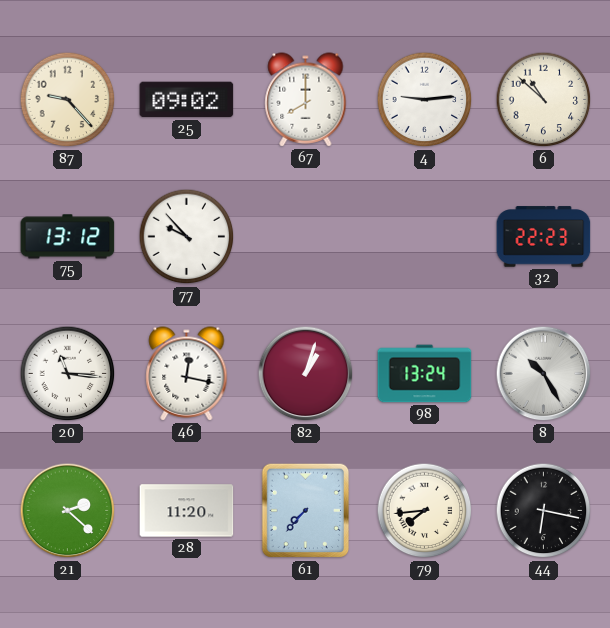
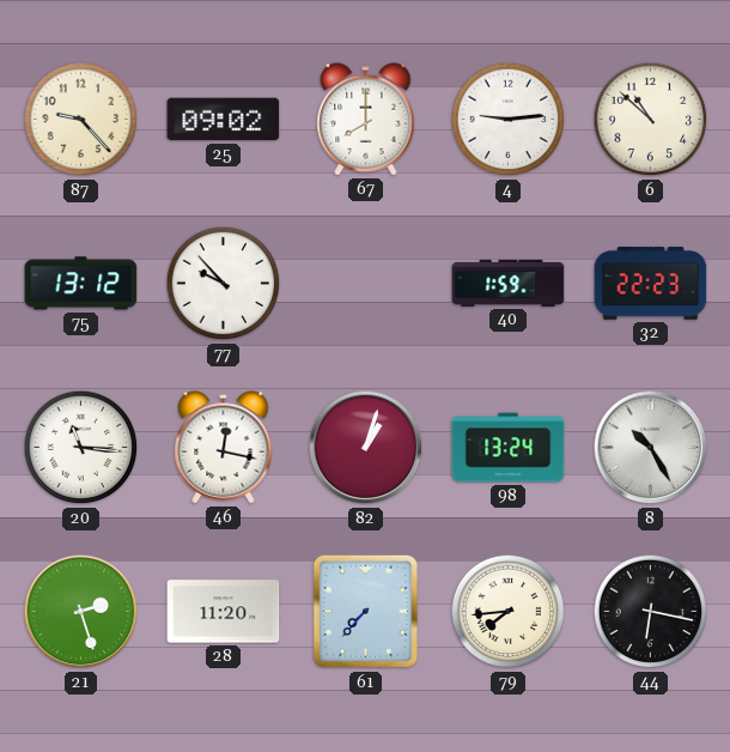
40: none -> 1:59
21: 2:22 -> 2:27
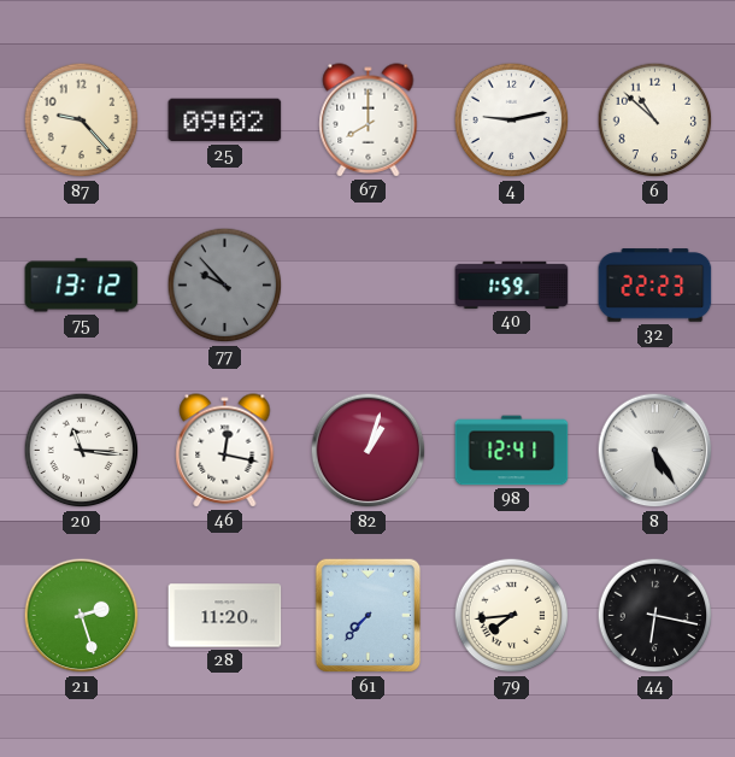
4: 9:14 -> 9:13
77 dial: white -> grey
98: 13:24 -> 12:41
8: 10:25 -> 5:25
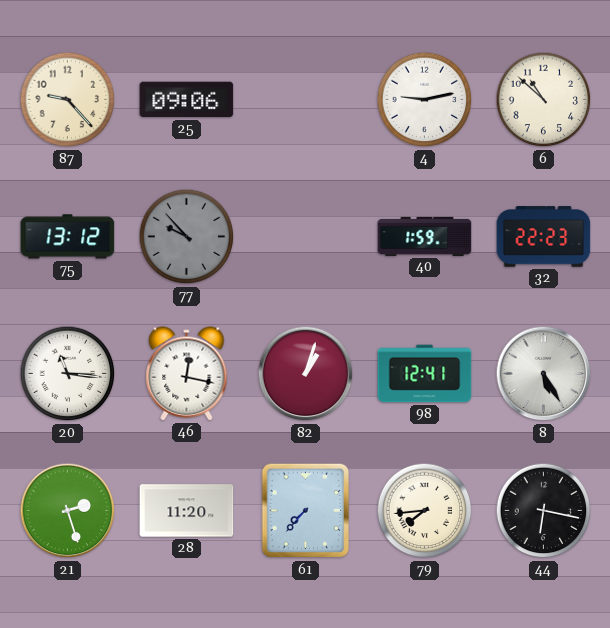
25: 09:02 -> 09:06
67: 8:00 -> none
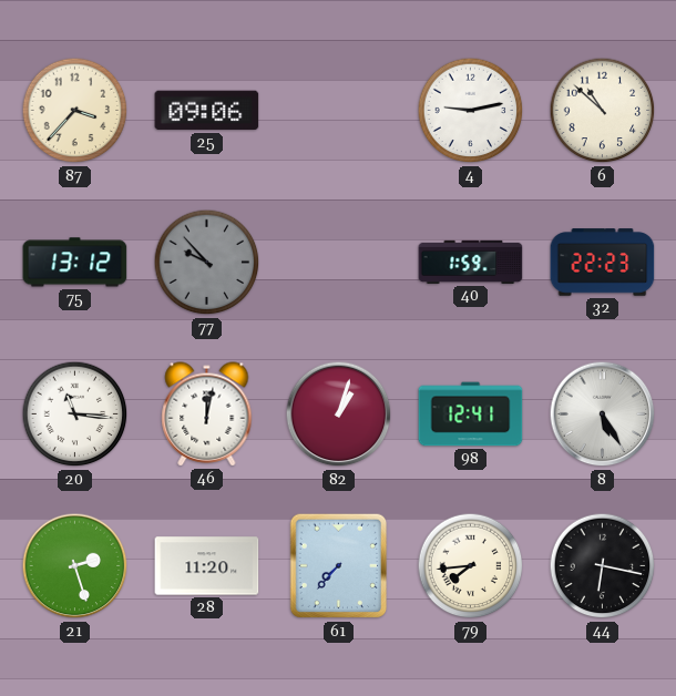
87: 9:23 -> 3:37
46: 12:17 -> 12:02
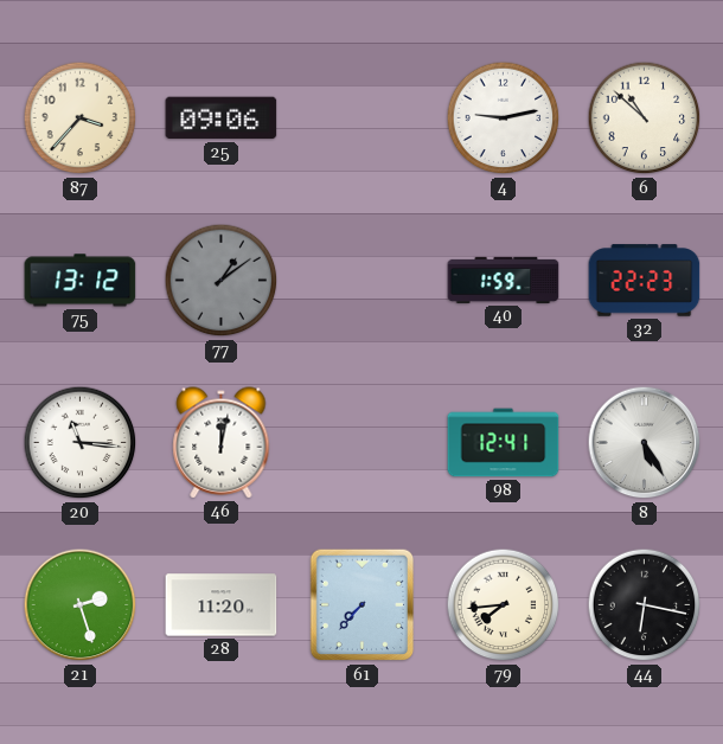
77: 9:53 -> 1:09
82: 1:03 -> none
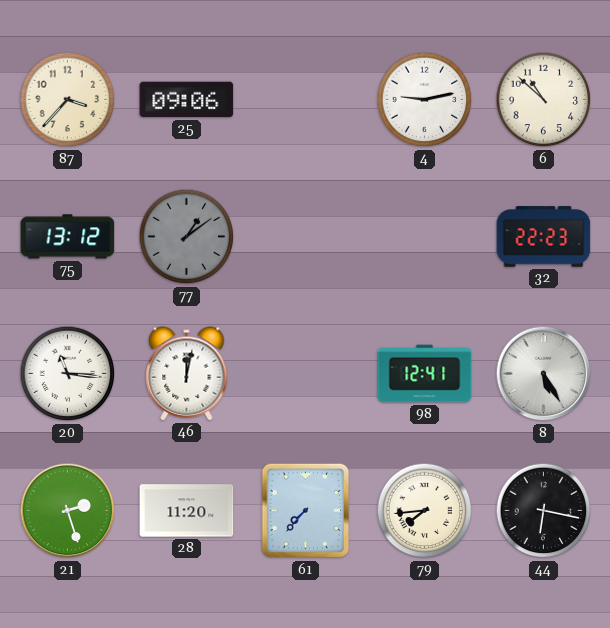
40: 1:59 -> none
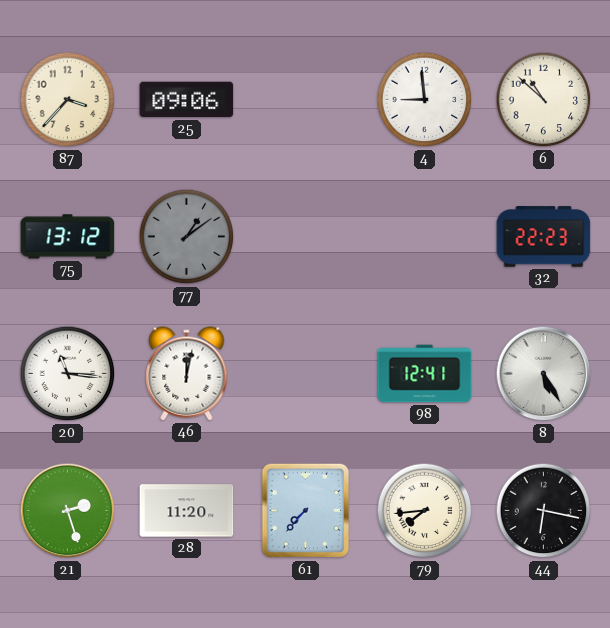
4: 9:13 -> 8:59
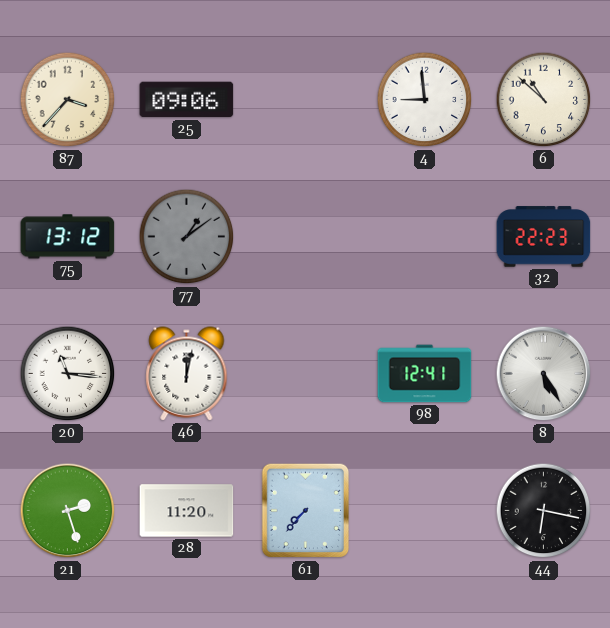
79: 7:44 -> none
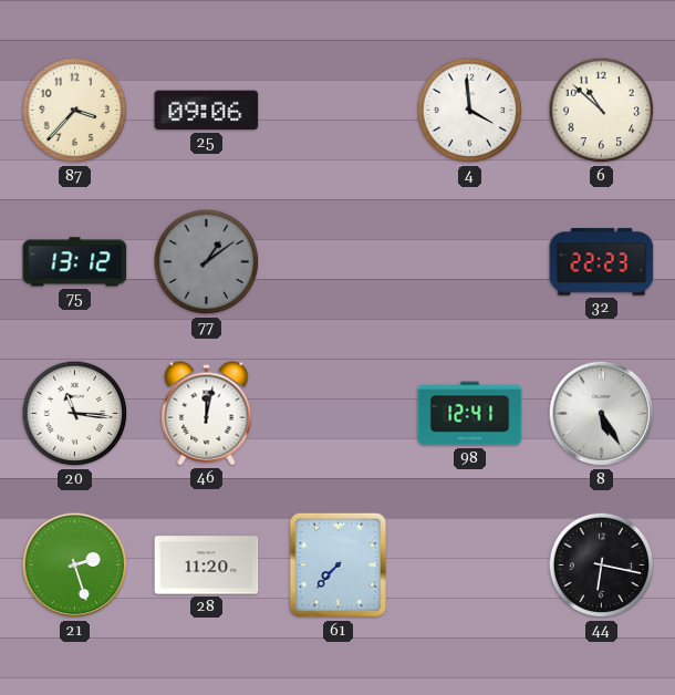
4: 8:59 -> 3:59
